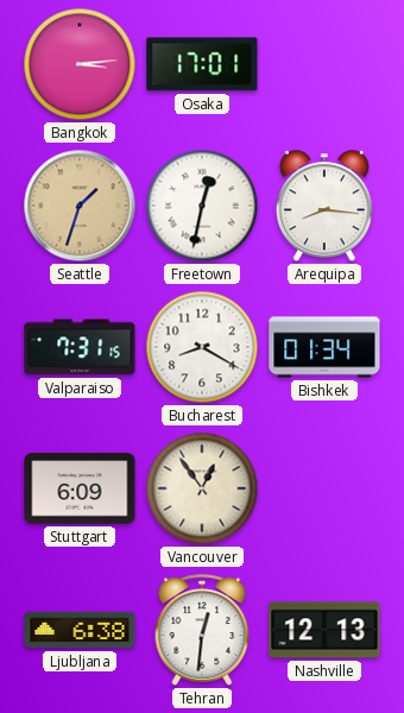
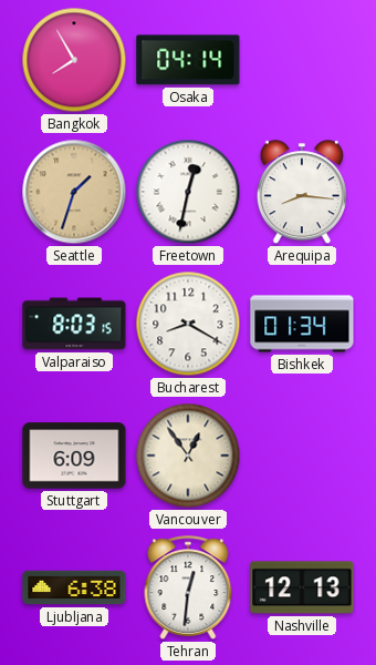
Bangkok: 3:14 -> 7:55
Osaka: 17:01 -> 04:14
Valparaiso: 7:31 -> 8:03
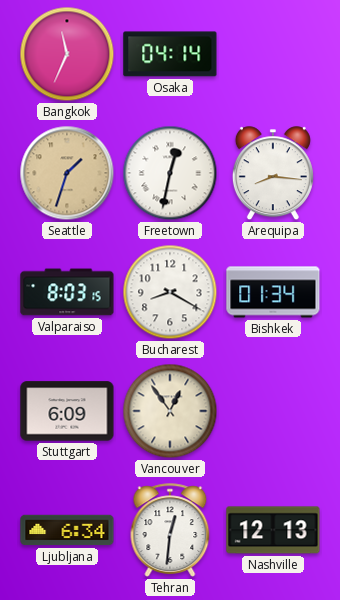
Bangkok: 7:55 -> 11:34
Ljubljana: 6:38 -> 6:34
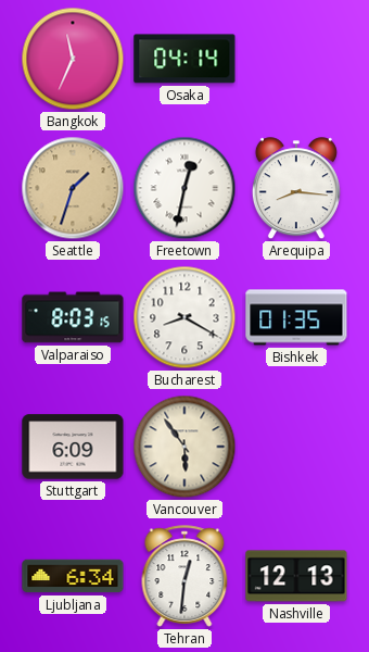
Bishkek: 01:34 -> 01:35
Vancouver: 12:54 -> 5:54
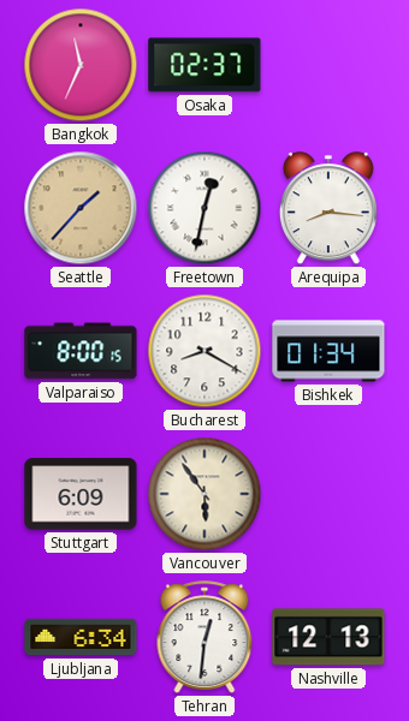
Osaka: 04:14 -> 02:37
Seattle: 1:33 -> 1:37
Valparaiso: 8:03 -> 8:00
Bishkek: 01:35 -> 01:34
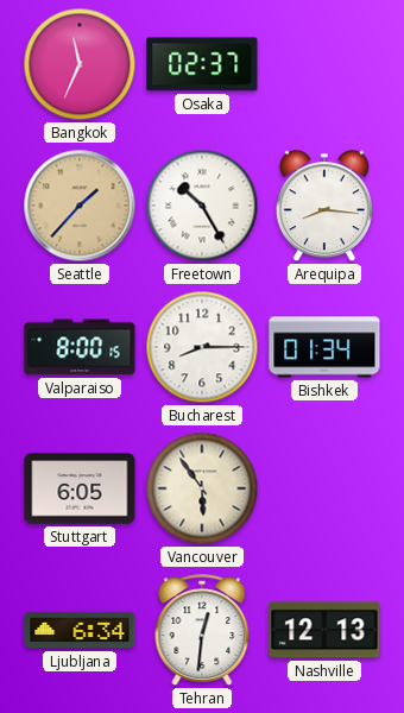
Freetown: 12:32 -> 10:25
Bucharest: 8:20 -> 8:15
Stuttgart: 6:09 -> 6:05
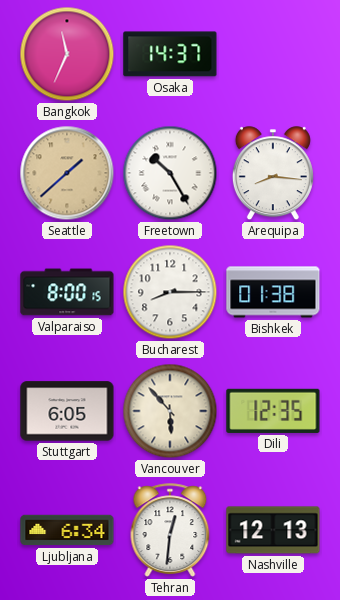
Osaka: 02:37 -> 14:37
Seattle: 1:37 -> 1:38
Bishkek: 01:34 -> 01:38
Vancouver: 5:54 -> 5:53
Dili: none -> 12:35
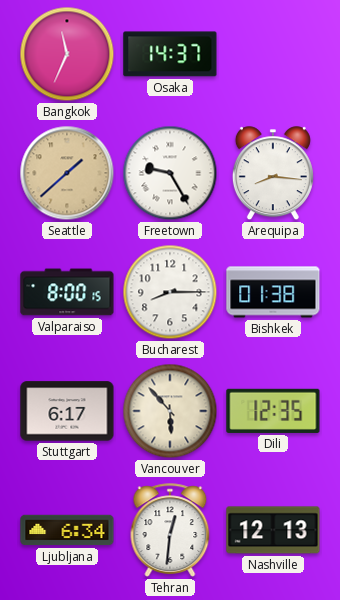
Freetown: 10:25 -> 9:25
Stuttgart: 6:05 -> 6:17
